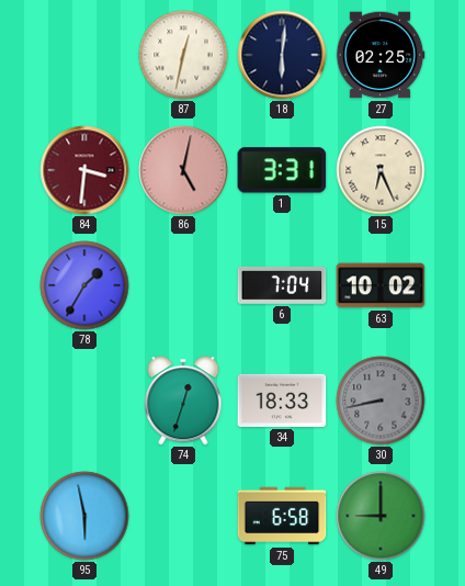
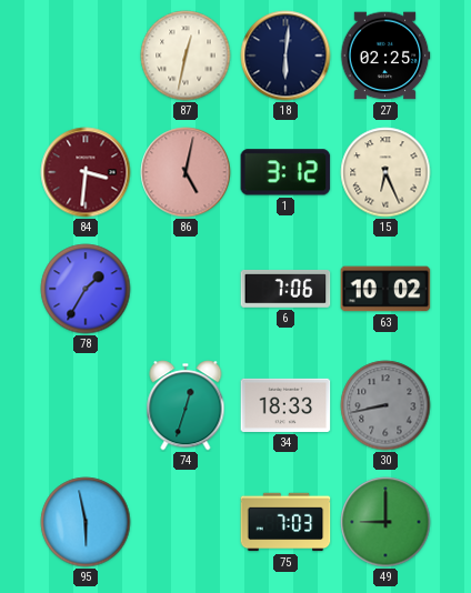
1: 3:31 -> 3:12
6: 7:04 -> 7:06
75: 6:58 -> 7:03
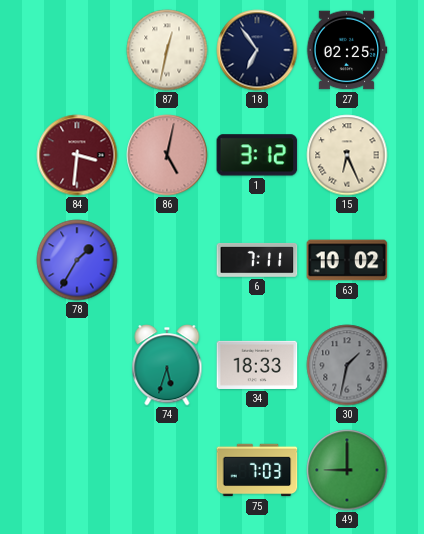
18: 6:01 -> 6:54
6: 7:06 -> 7:11
74: 12:33 -> 5:33
30: 8:43 -> 1:32
95: 5:58 -> none
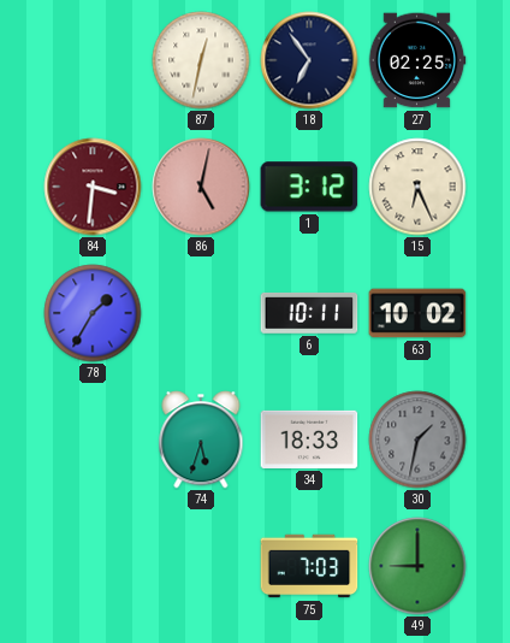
6: 7:11 -> 10:11
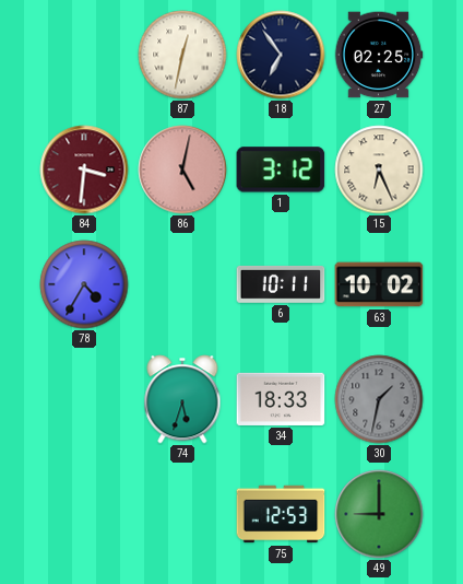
78: 1:35 -> 4:35
75: 7:03 -> 12:53
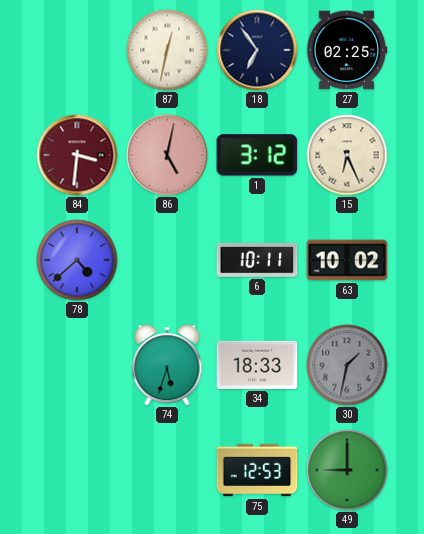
78: 4:35 -> 4:38
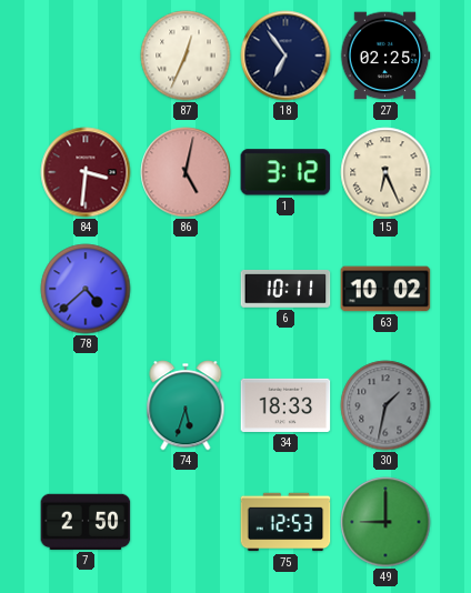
87: 12:32 -> 12:34
7: none -> 2:50
